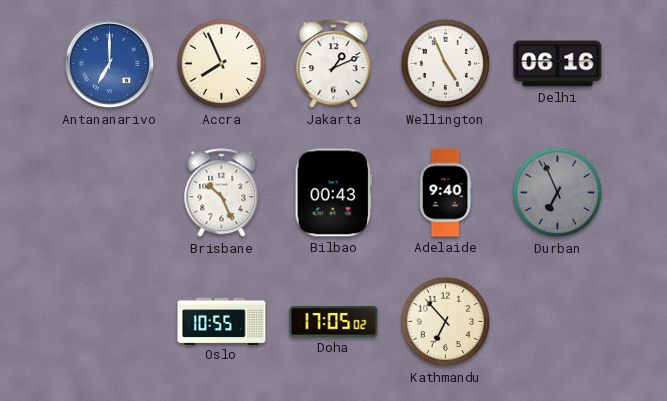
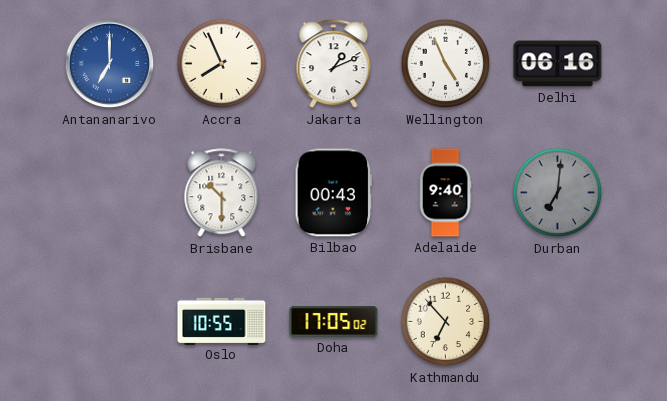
Brisbane: 10:26 -> 10:30
Durban: 6:56 -> 7:01
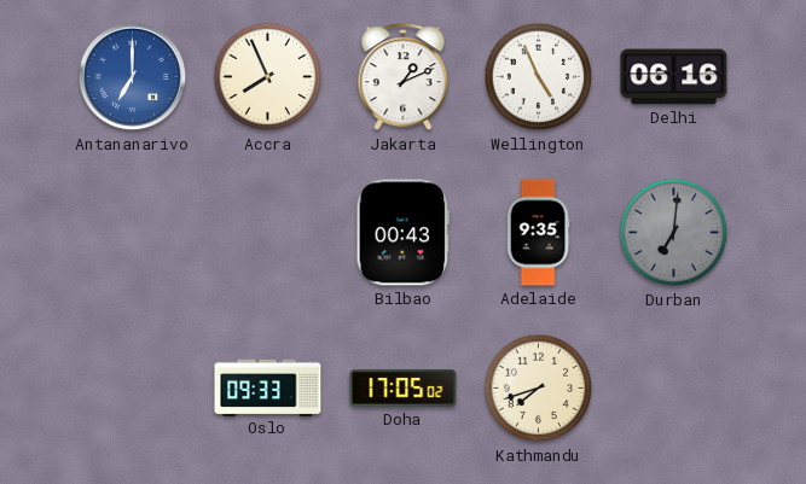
Brisbane: 10:30 -> none
Adelaide: 9:40 -> 9:35
Oslo: 10:55 -> 09:33
Kathmandu: 6:53 -> 7:42
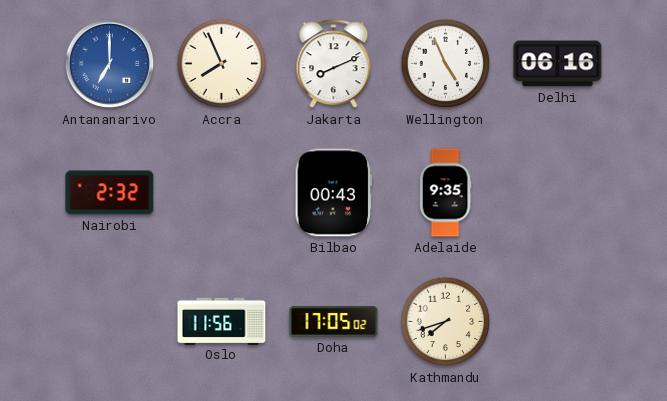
Jakarta: 1:11 -> 8:11
Nairobi: none -> 2:32
Durban: 7:01 -> none
Oslo: 09:33 -> 11:56
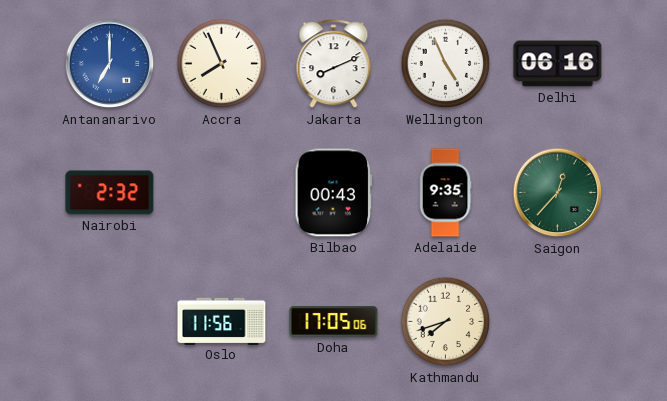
Saigon: none -> 12:37
Doha: 17:05:02 -> 17:05:06
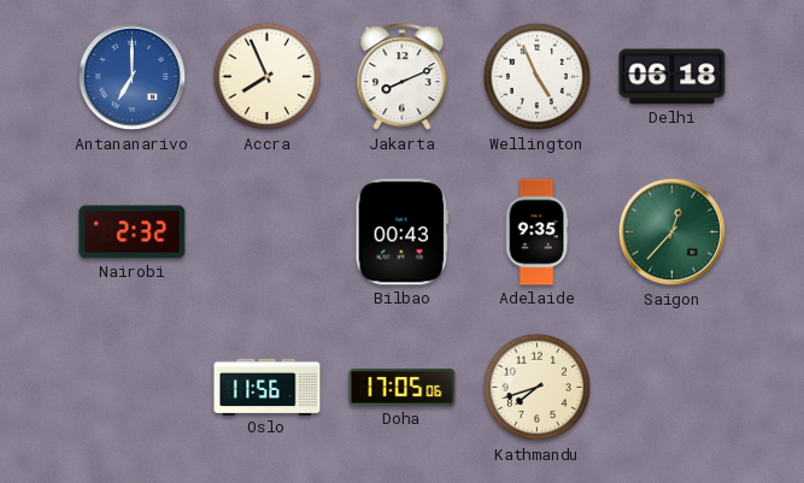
Delhi: 06:16 -> 06:18
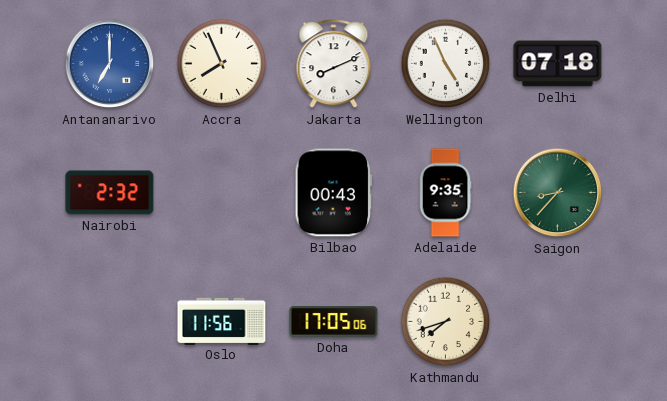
Delhi: 06:18 -> 07:18
Saigon: 12:37 -> 8:37
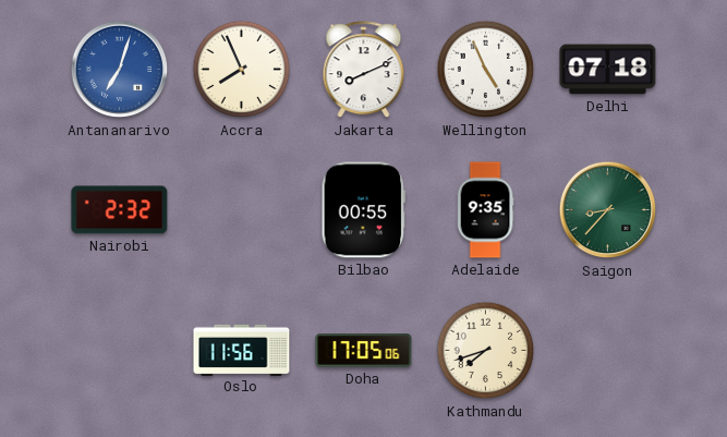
Antananarivo: 7:00 -> 7:03
Bilbao: 00:43 -> 00:55
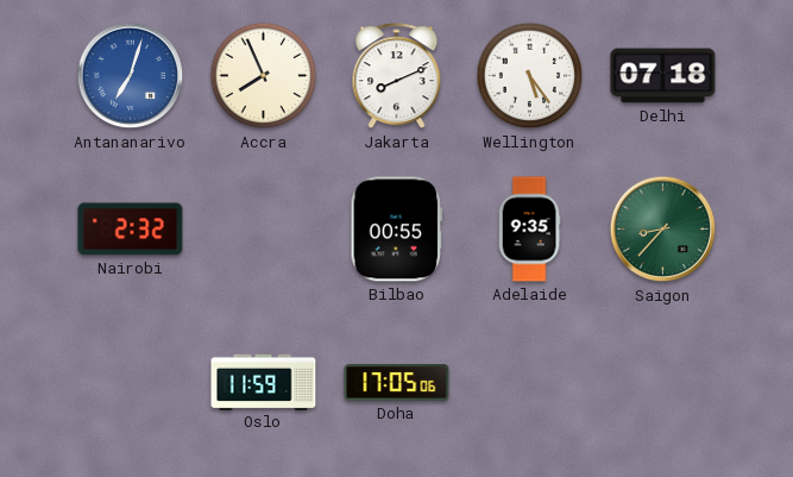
Wellington: 4:56 -> 5:24
Oslo: 11:56 -> 11:59
Kathmandu: 7:42 -> none
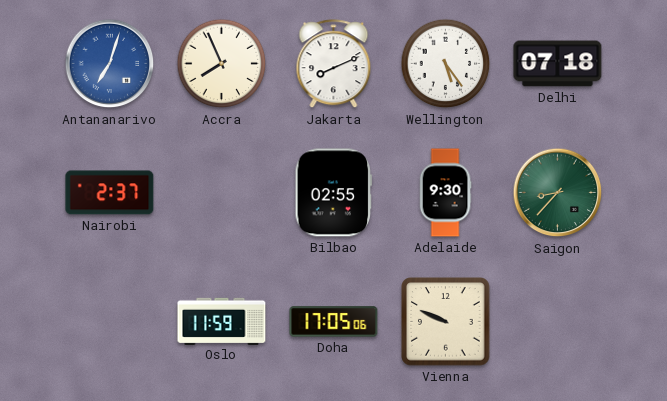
Nairobi: 2:32 -> 2:37
Bilbao: 00:55 -> 02:55
Adelaide: 9:35 -> 9:30
Vienna: none -> 9:49
